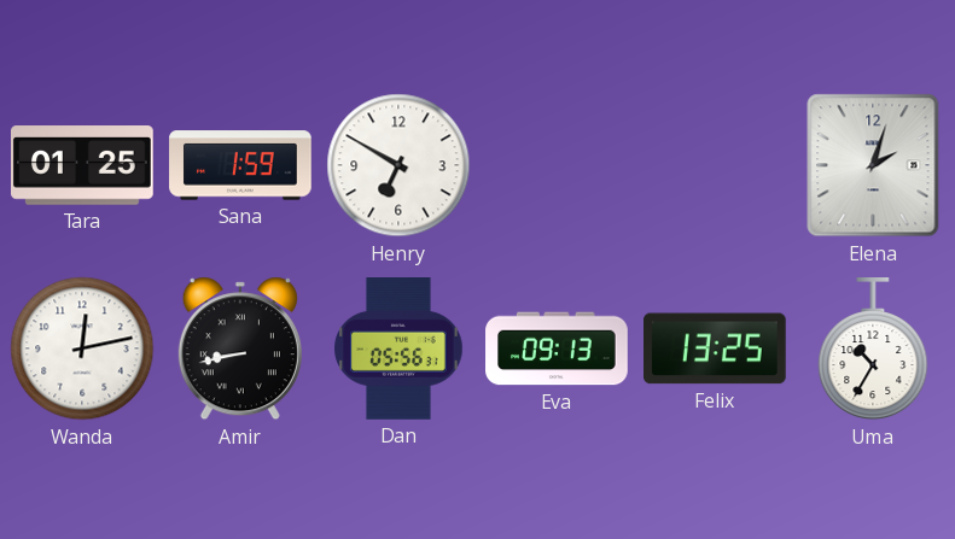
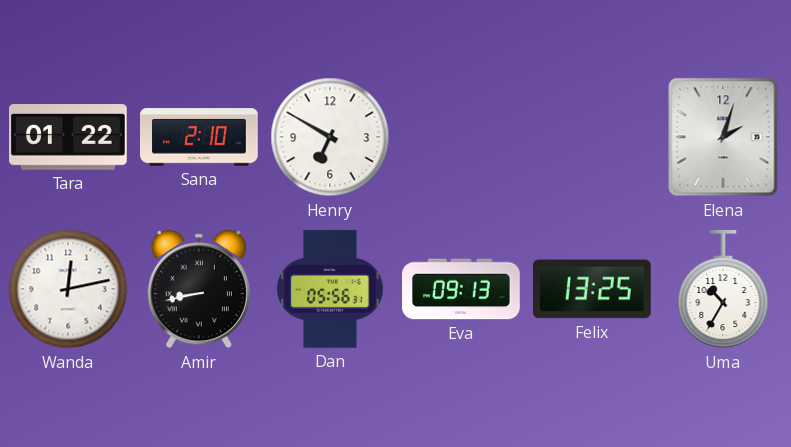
Tara: 01:25 -> 01:22
Sana: 1:59 -> 2:10
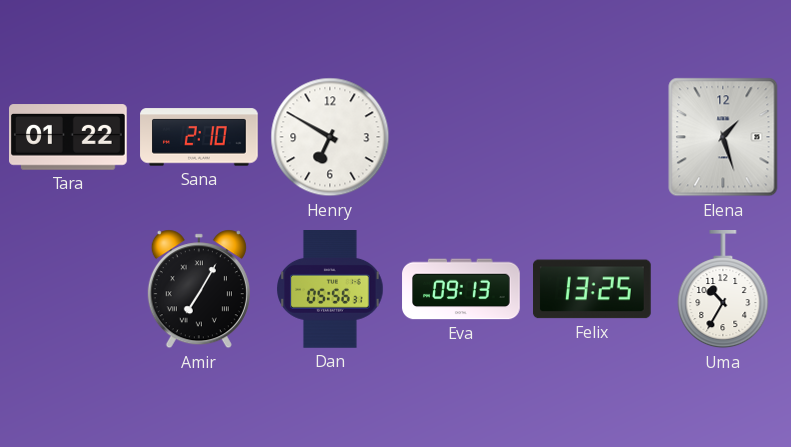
Elena: 2:03 -> 1:27
Wanda: 12:13 -> none
Amir: 8:43 -> 7:05
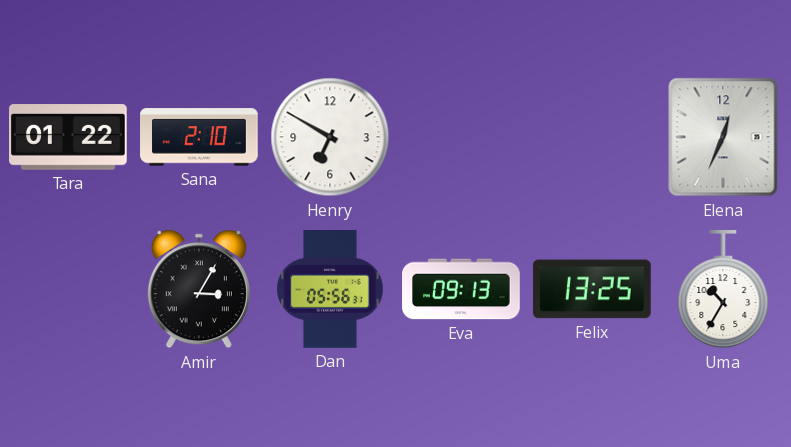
Elena: 1:27 -> 12:34
Amir: 7:05 -> 3:05
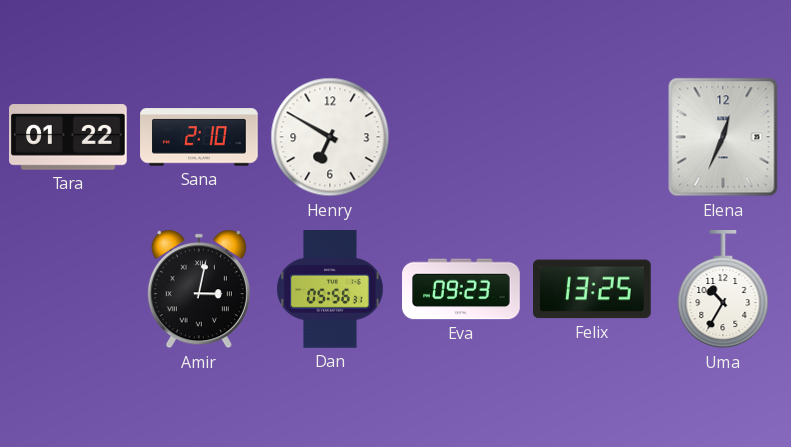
Amir: 3:05 -> 3:02
Eva: 09:13 -> 09:23
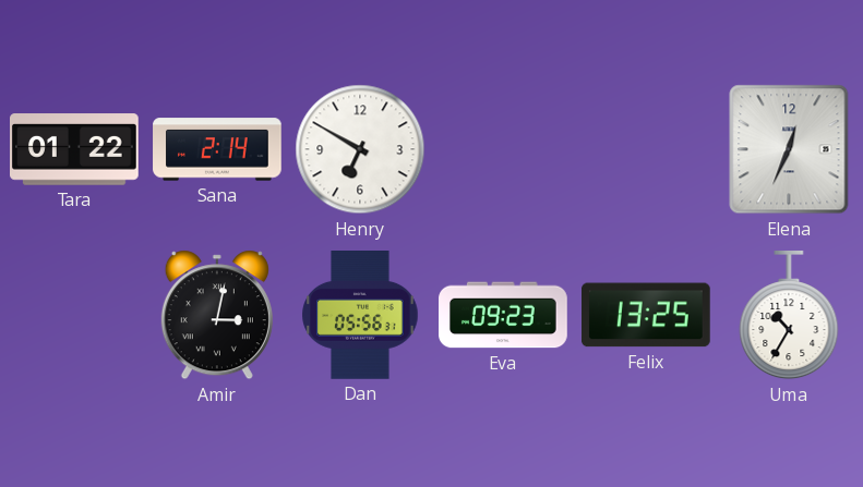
Sana: 2:10 -> 2:14
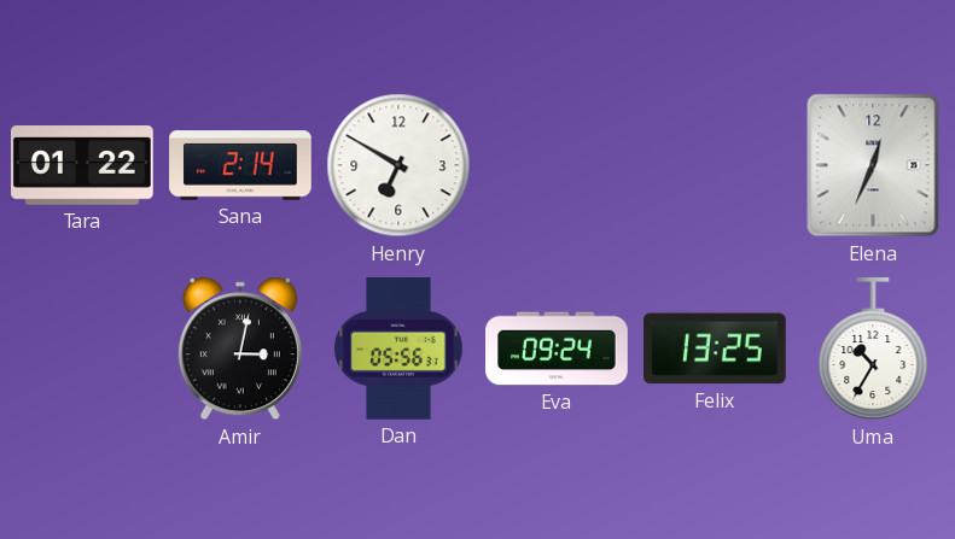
Eva: 09:23 -> 09:24
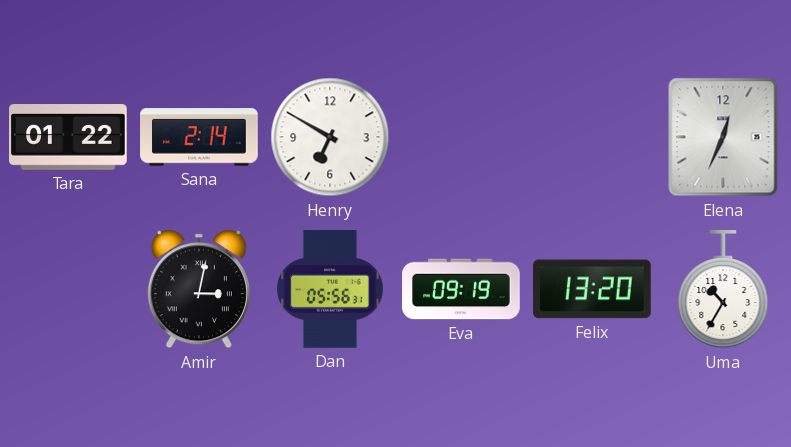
Eva: 09:24 -> 09:19
Felix: 13:25 -> 13:20
